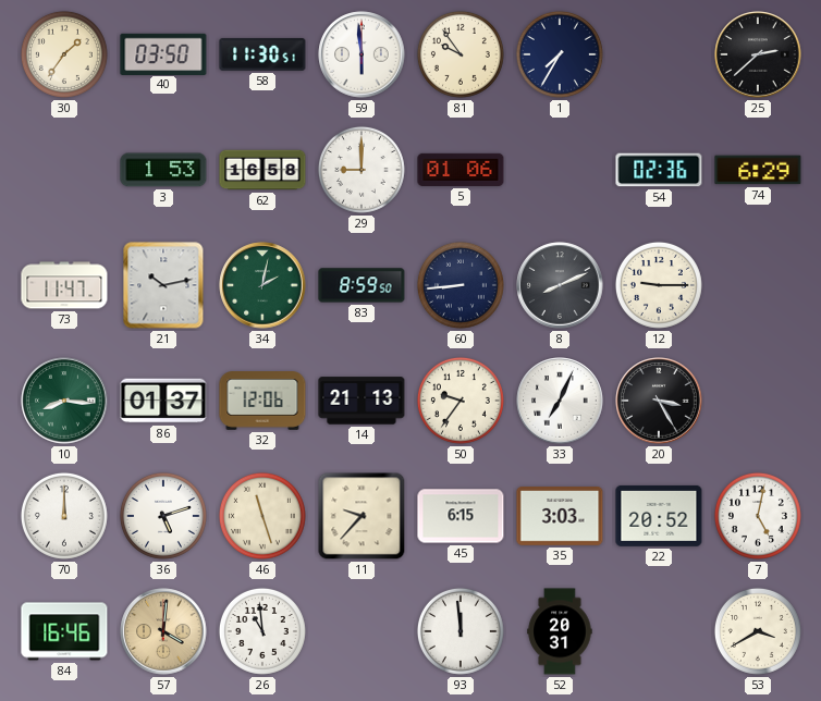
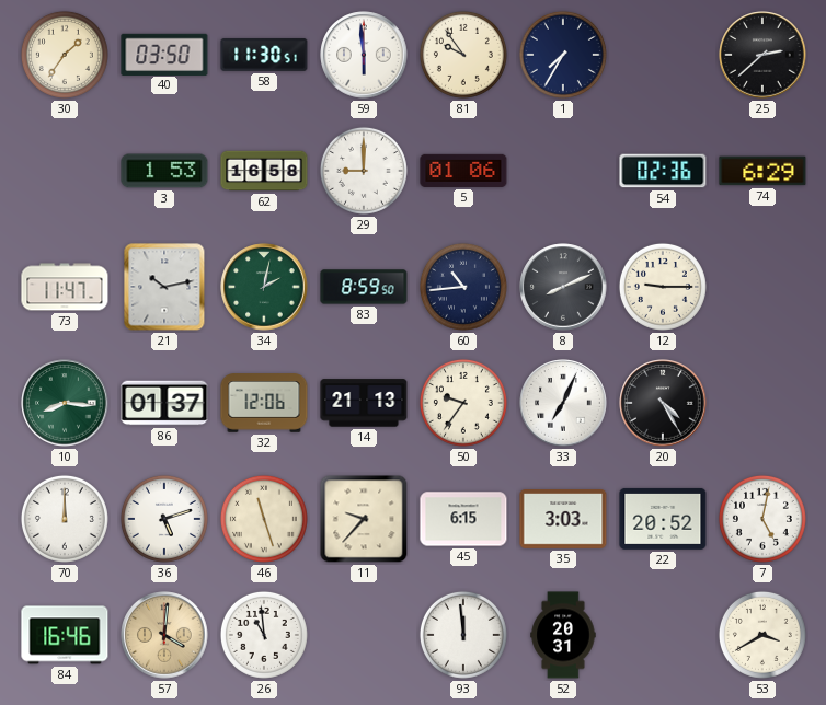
60: 8:44 -> 10:44
20: 3:25 -> 4:25
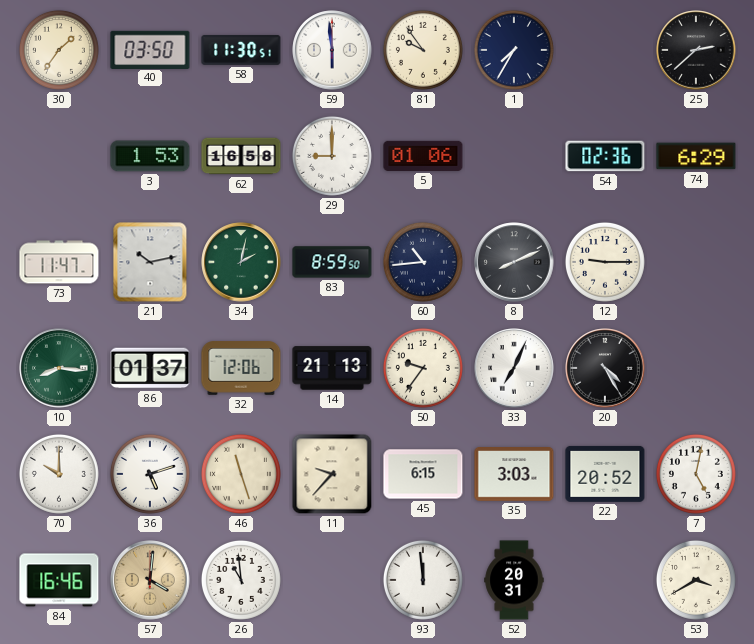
70: 12:00 -> 10:00
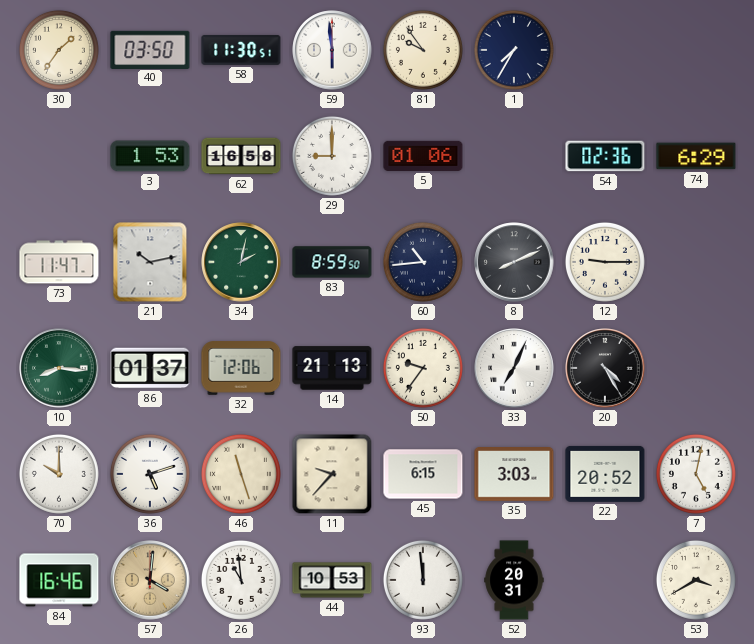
25: 2:38 -> none
44: none -> 10:53
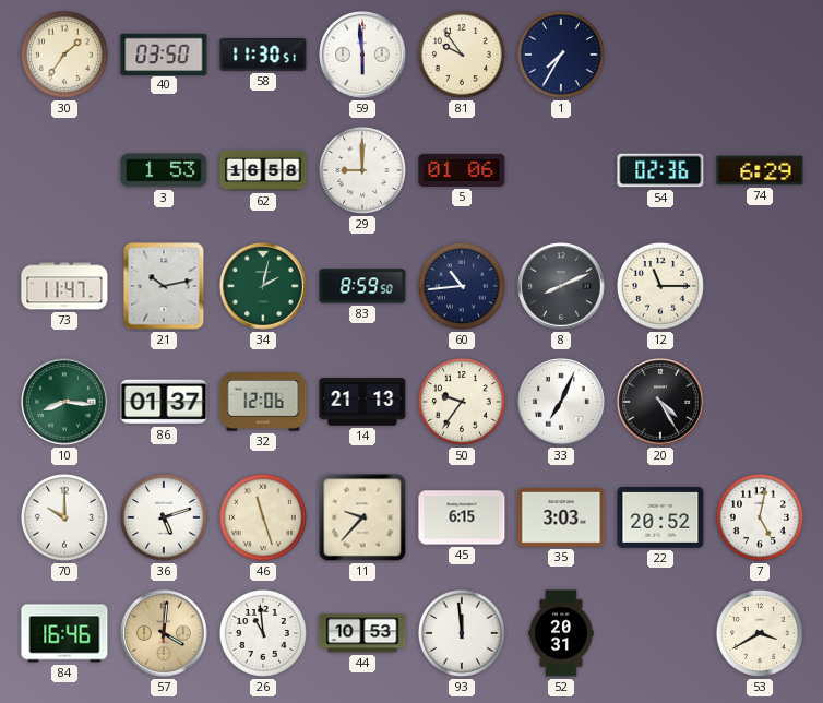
12: 9:15 -> 11:15
